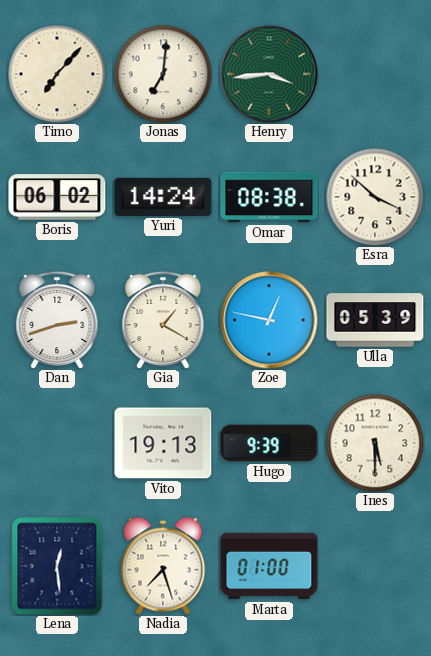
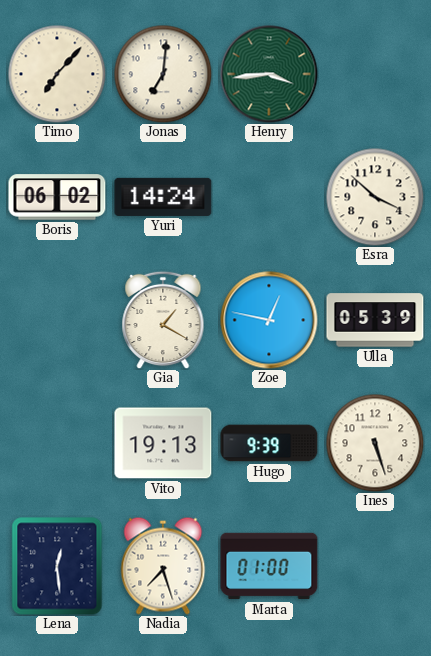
Omar: 08:38 -> none
Dan: 2:42 -> none
Ines: 5:30 -> 5:27
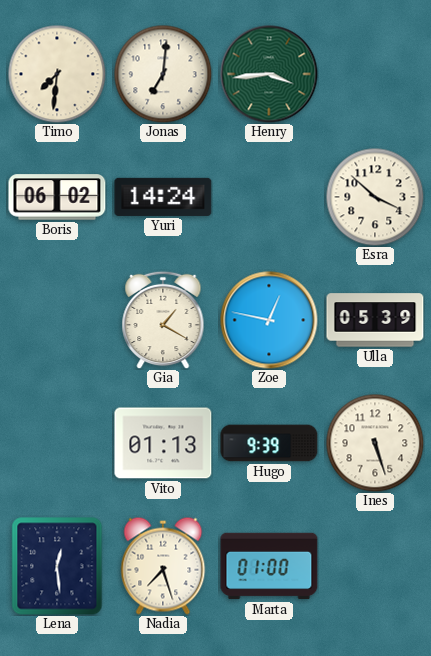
Timo: 7:07 -> 7:31
Vito: 19:13 -> 01:13
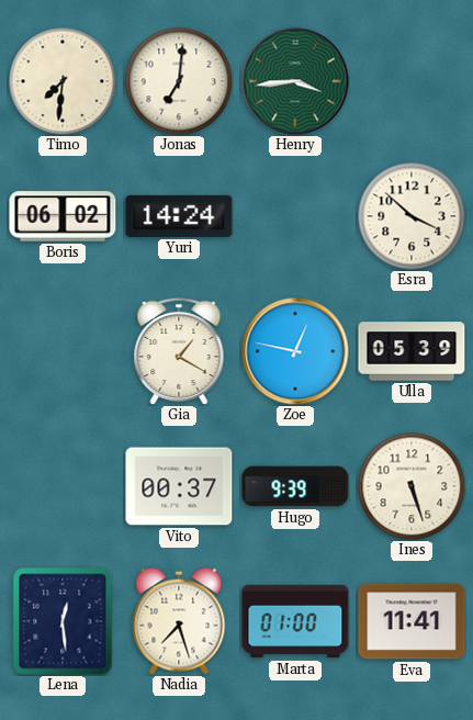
Vito: 01:13 -> 00:37
Eva: none -> 11:41
